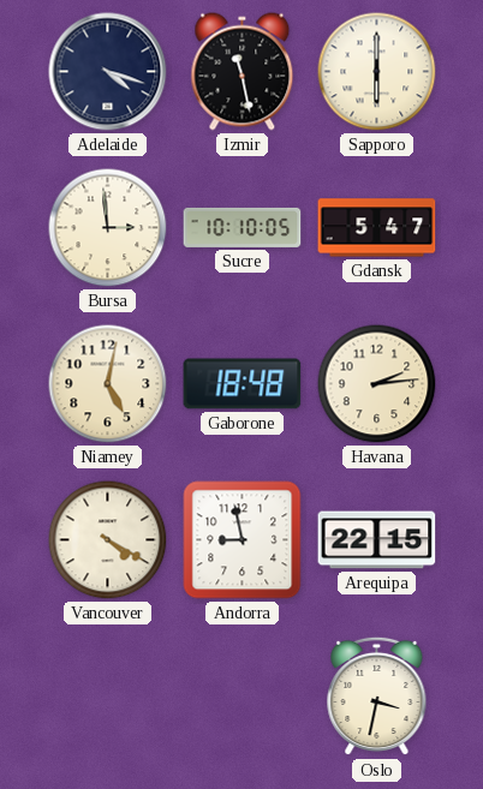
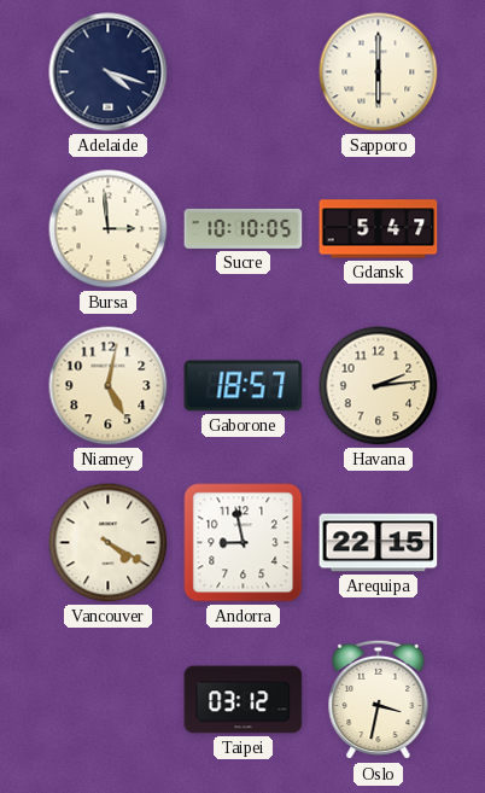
Izmir: 11:28 -> none
Gaborone: 18:48 -> 18:57
Taipei: none -> 03:12
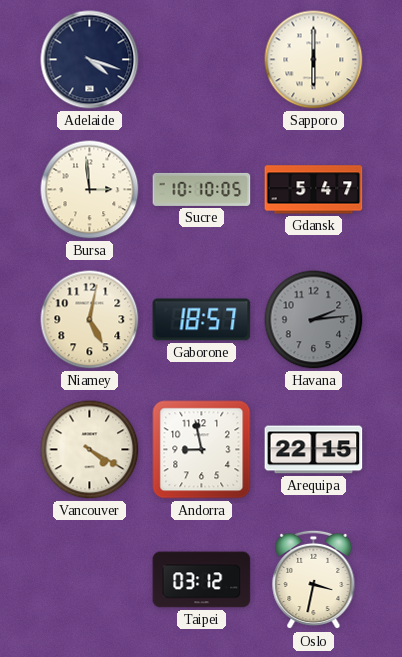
Havana dial: cream -> grey
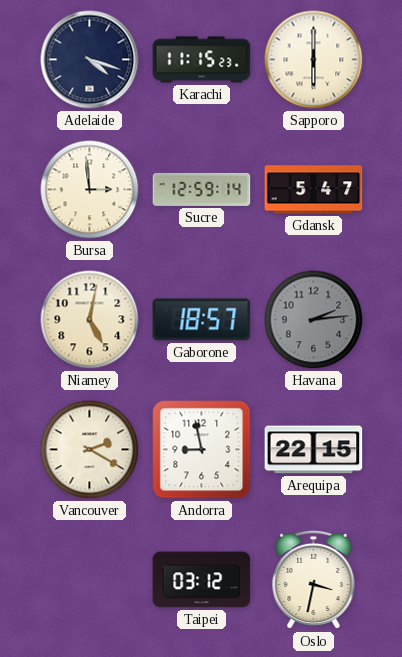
Karachi: none -> 11:15
Sucre: 10:10 -> 12:59
Vancouver: 4:20 -> 2:20
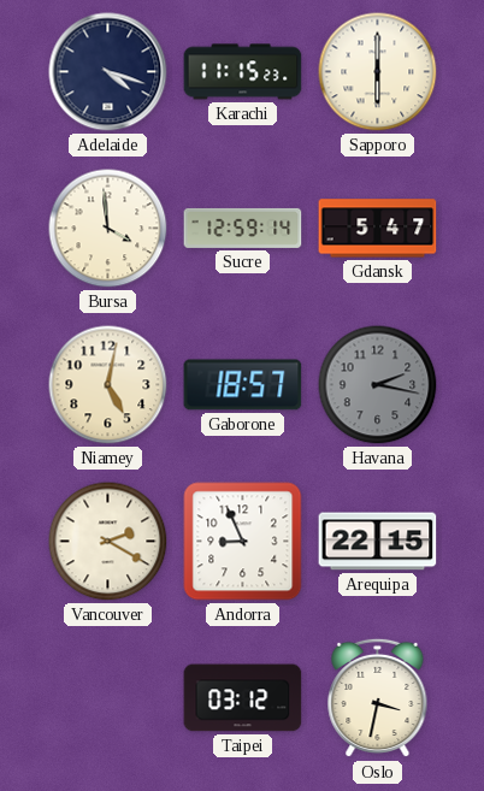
Bursa: 2:59 -> 3:59
Havana: 2:14 -> 2:17
Andorra: 8:58 -> 8:56
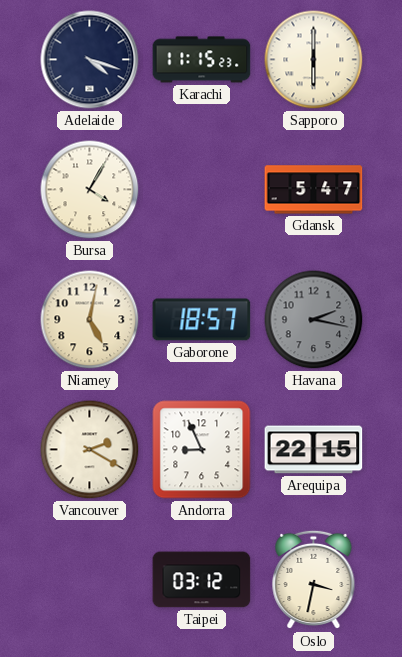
Bursa: 3:59 -> 4:05
Sucre: 12:59 -> none
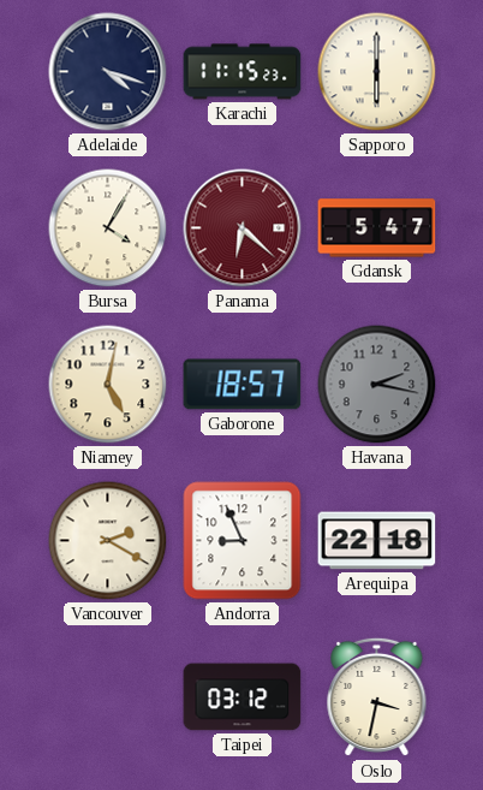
Panama: none -> 6:22
Arequipa: 22:15 -> 22:18
